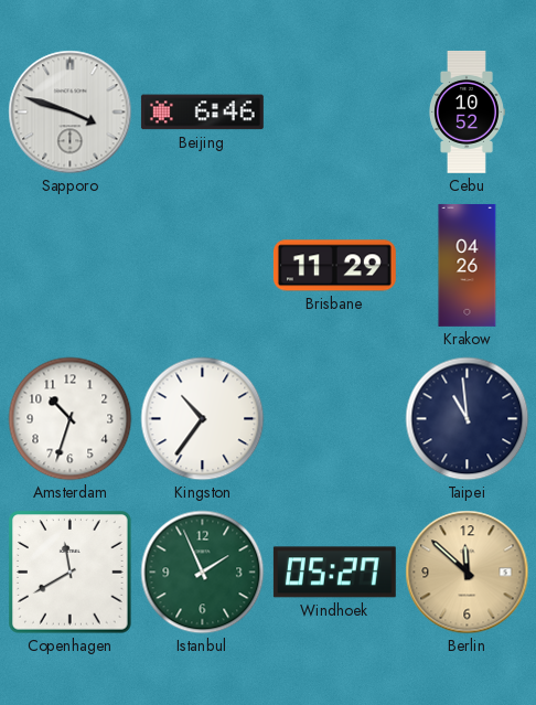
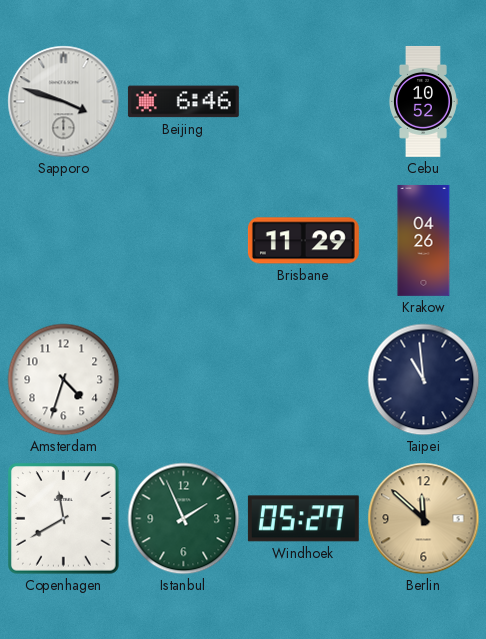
Amsterdam: 10:33 -> 4:33
Kingston: 10:36 -> none
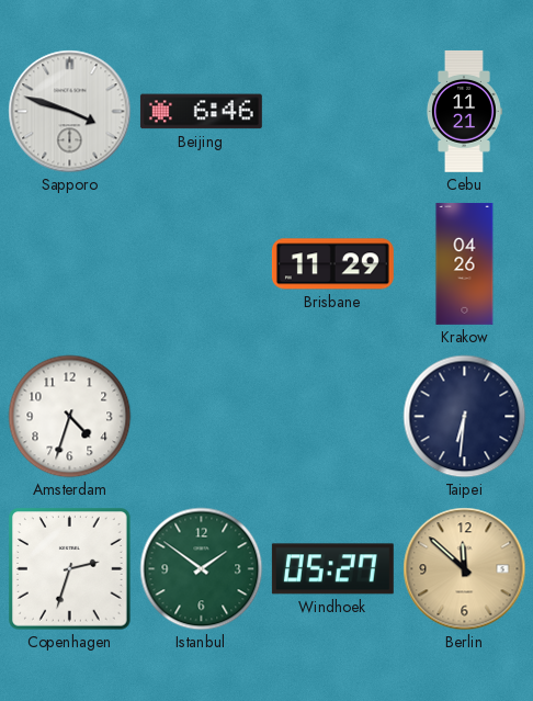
Cebu: 10:52 -> 11:21
Taipei: 10:59 -> 6:31
Copenhagen: 11:40 -> 2:33
Istanbul: 1:56 -> 1:51
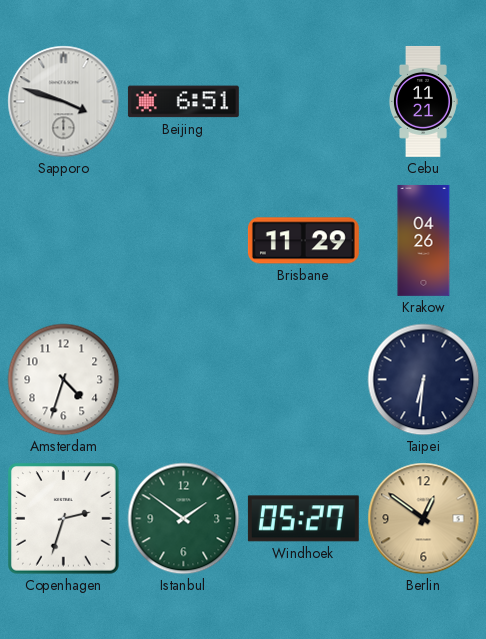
Beijing: 6:46 -> 6:51
Berlin: 11:52 -> 12:51
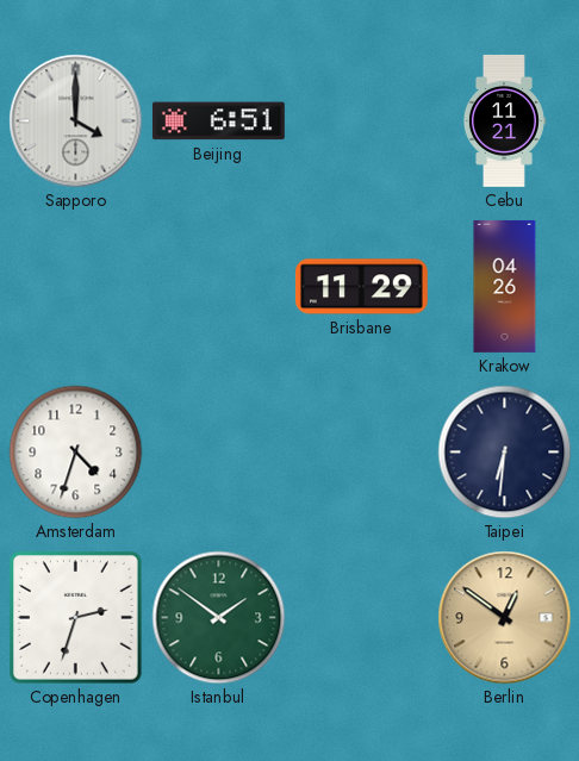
Sapporo: 3:48 -> 4:00
Windhoek: 05:27 -> none
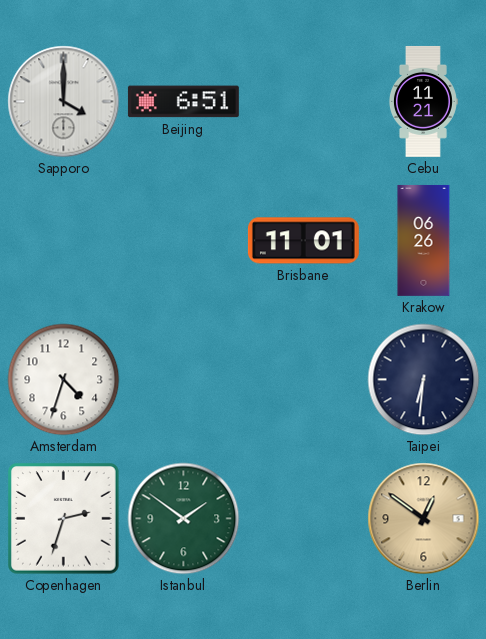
Brisbane: 11:29 -> 11:01
Krakow: 04:26 -> 06:26
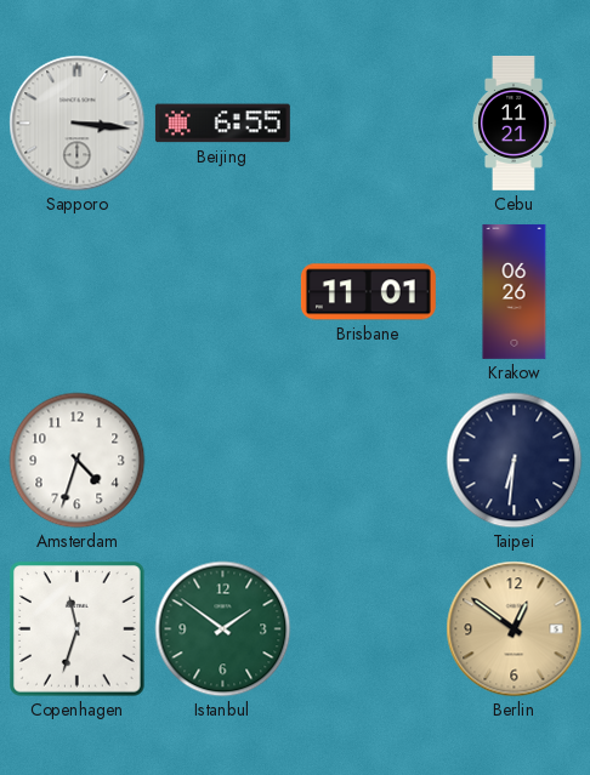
Sapporo: 4:00 -> 3:16
Beijing: 6:51 -> 6:55
Copenhagen: 2:33 -> 11:33
